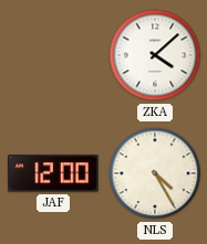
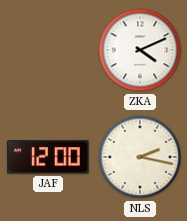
ZKA: 4:08 -> 4:11
NLS: 4:25 -> 2:17
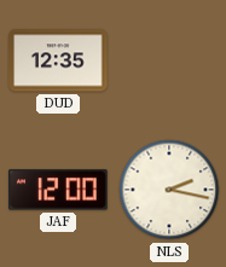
DUD: none -> 12:35
ZKA: 4:11 -> none
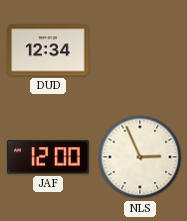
DUD: 12:35 -> 12:34
NLS: 2:17 -> 2:56
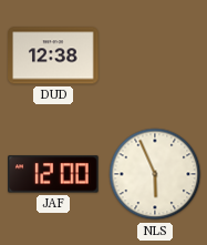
DUD: 12:34 -> 12:38
NLS: 2:56 -> 5:56
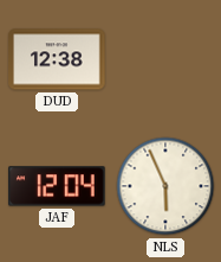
JAF: 12:00 -> 12:04
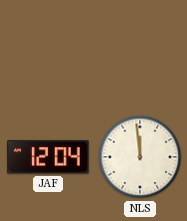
DUD: 12:38 -> none
NLS: 5:56 -> 11:59
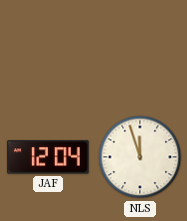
NLS: 11:59 -> 11:57
